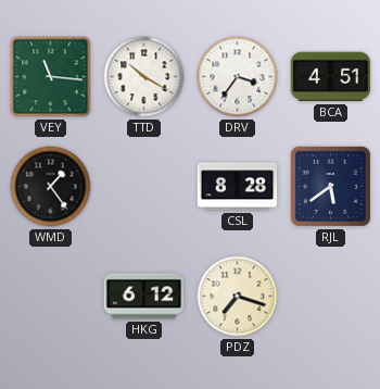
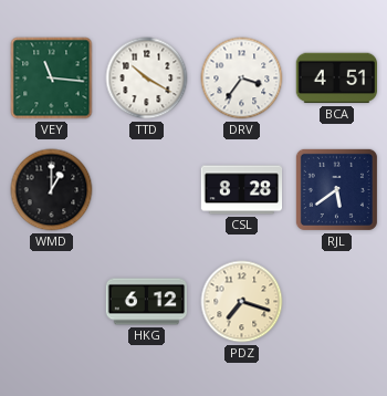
WMD: 1:24 -> 1:00
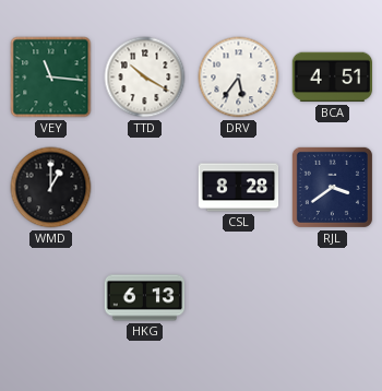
DRV: 3:36 -> 5:36
RJL: 5:39 -> 3:39
HKG: 6:12 -> 6:13
PDZ: 7:18 -> none
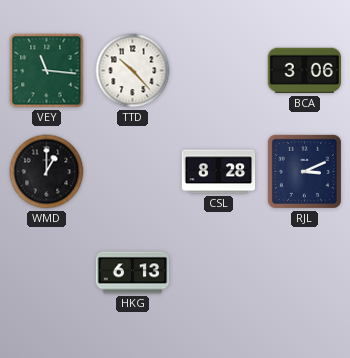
TTD: 10:20 -> 10:23
DRV: 5:36 -> none
BCA: 4:51 -> 3:06
RJL: 3:39 -> 3:11
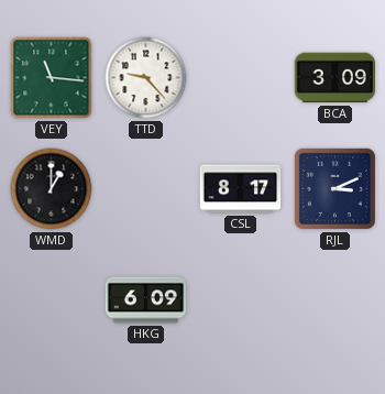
TTD: 10:23 -> 9:23
BCA: 3:06 -> 3:09
CSL: 8:28 -> 8:17
HKG: 6:13 -> 6:09
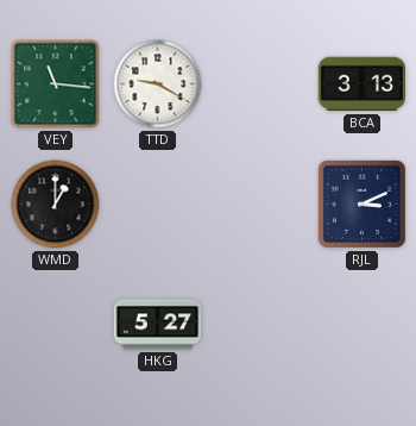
TTD: 9:23 -> 9:20
BCA: 3:09 -> 3:13
CSL: 8:17 -> none
HKG: 6:09 -> 5:27
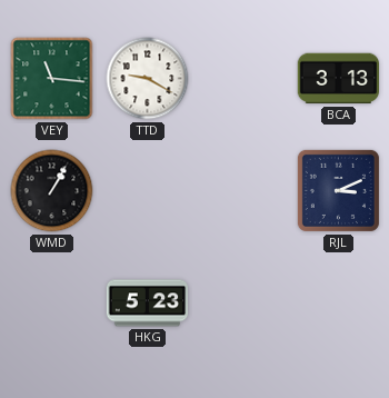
WMD: 1:00 -> 1:05
HKG: 5:27 -> 5:23
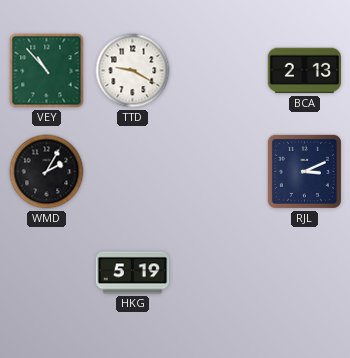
VEY: 11:16 -> 10:53
BCA: 3:13 -> 2:13
WMD: 1:05 -> 2:05
HKG: 5:23 -> 5:19
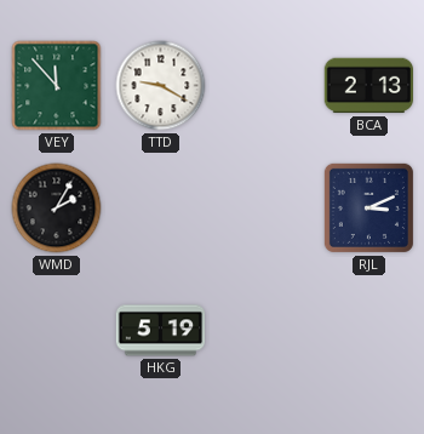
VEY: 10:53 -> 11:53
